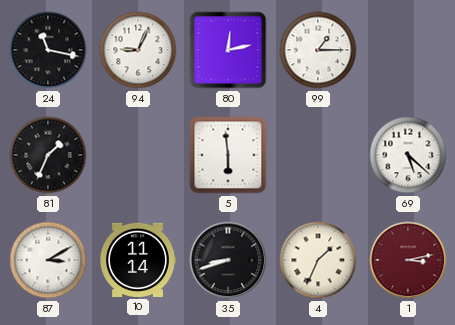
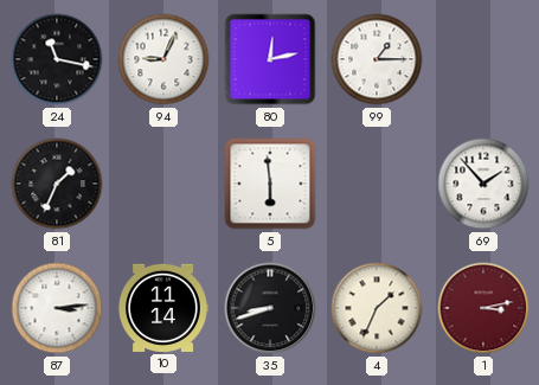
69: 5:22 -> 1:53
87: 3:10 -> 3:14
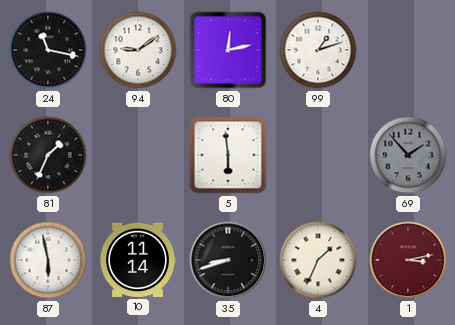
94: 9:04 -> 9:09
99: 1:15 -> 1:12
69 dial: white -> grey
87: 3:14 -> 5:58
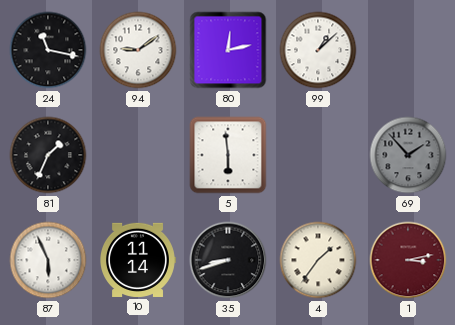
99: 1:12 -> 1:08
87: 5:58 -> 5:56
4: 1:34 -> 1:36
